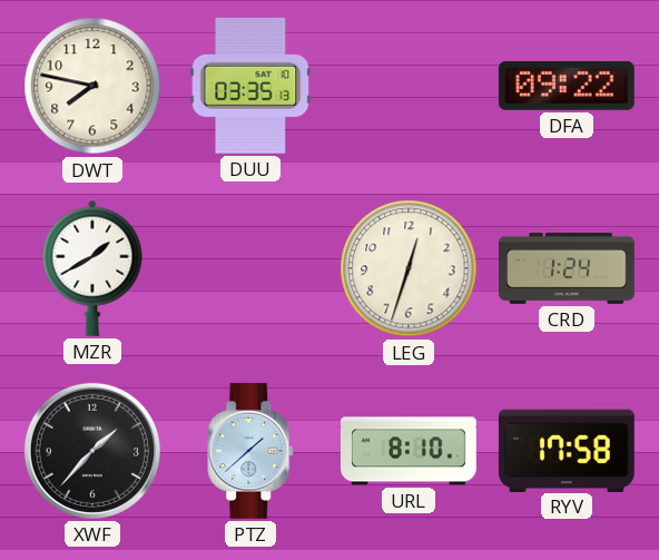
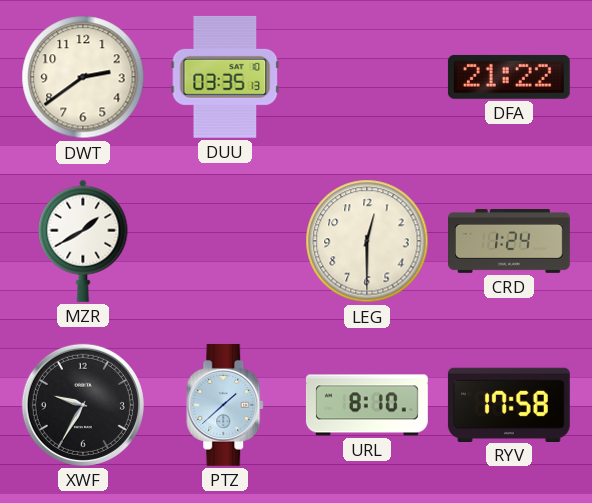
DWT: 7:47 -> 2:39
DFA: 09:22 -> 21:22
LEG: 12:33 -> 12:30
XWF: 1:37 -> 9:35
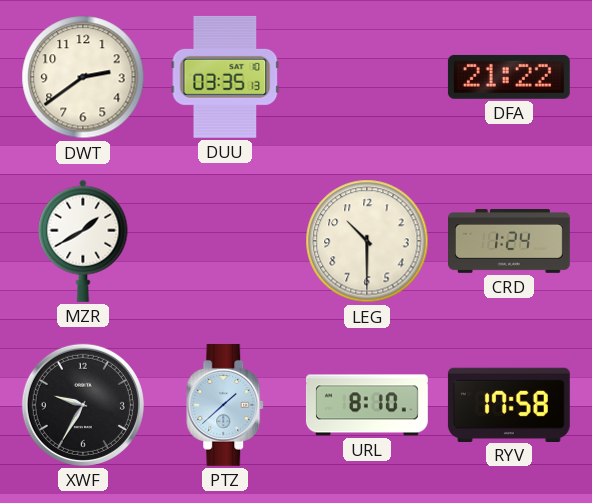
LEG: 12:30 -> 10:30
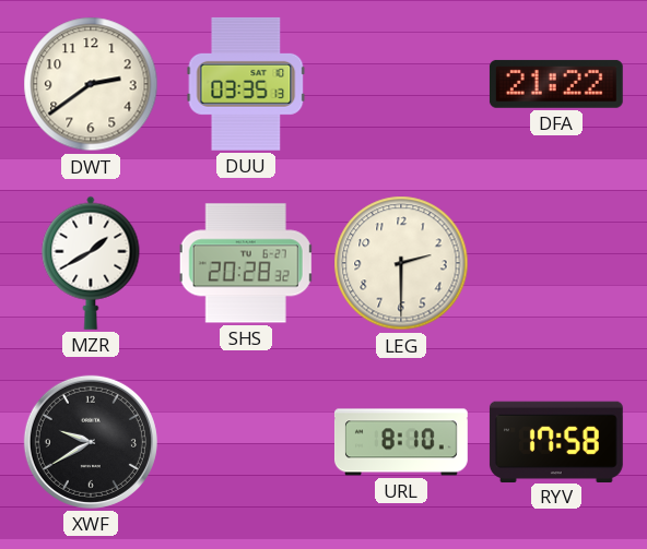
SHS: none -> 20:28
LEG: 10:30 -> 2:30
CRD: 1:24 -> none
XWF: 9:35 -> 9:40
PTZ: 1:38 -> none
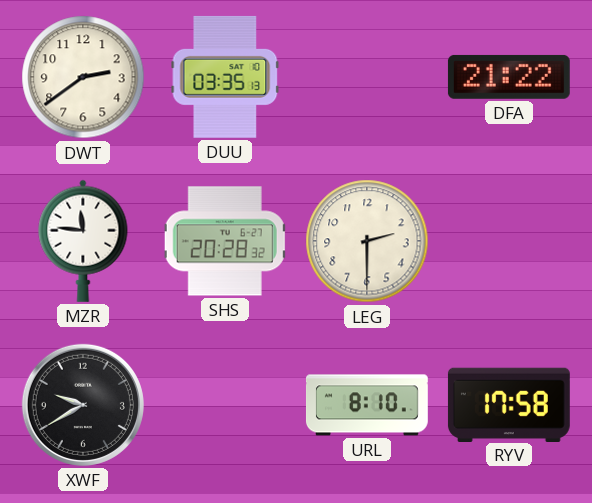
MZR: 1:40 -> 11:46
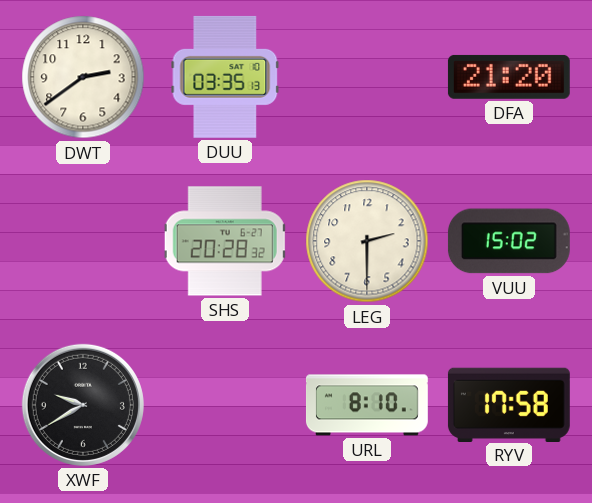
DFA: 21:22 -> 21:20
MZR: 11:46 -> none
VUU: none -> 15:02
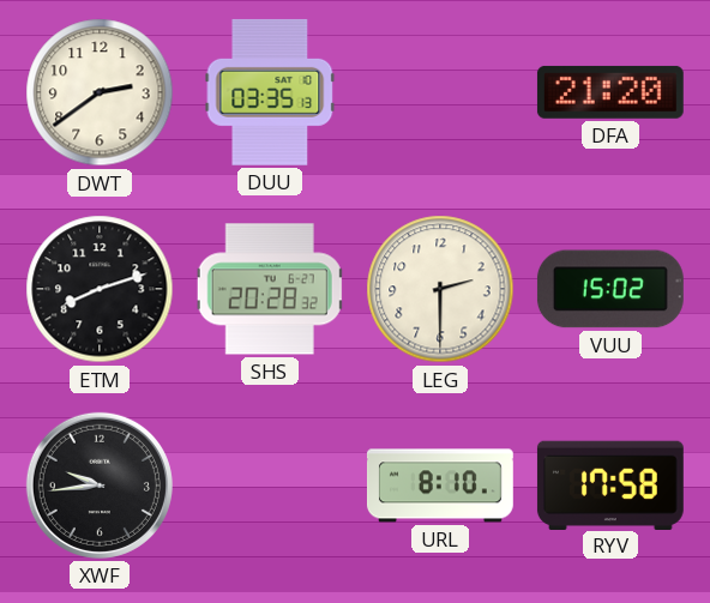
ETM: none -> 8:12
XWF: 9:40 -> 9:44
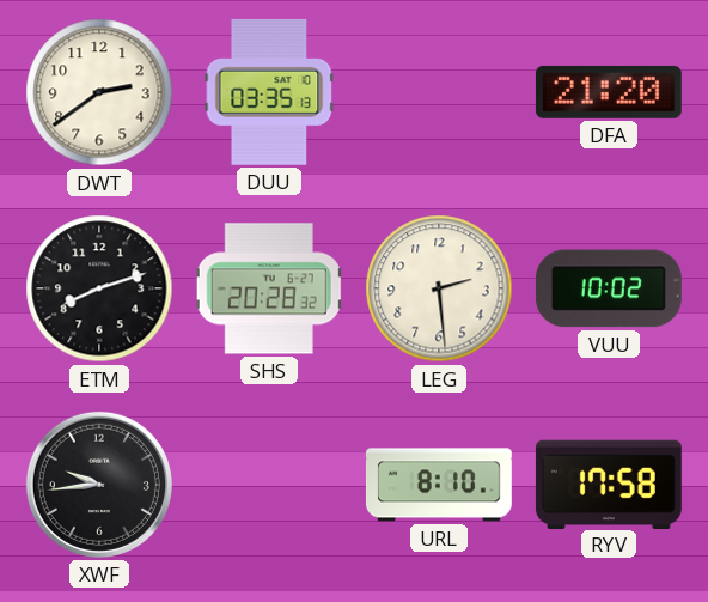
LEG: 2:30 -> 2:29
VUU: 15:02 -> 10:02
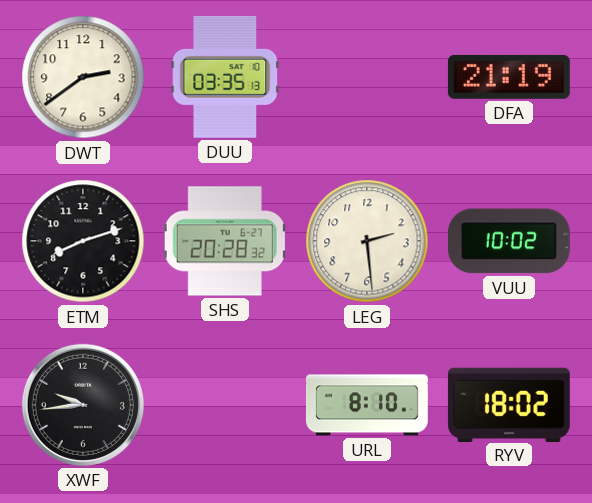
DFA: 21:20 -> 21:19
RYV: 17:58 -> 18:02
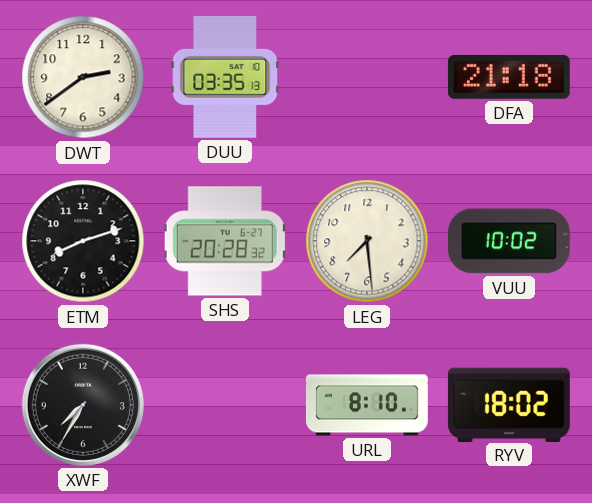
DFA: 21:19 -> 21:18
LEG: 2:29 -> 7:29
XWF: 9:44 -> 7:35
